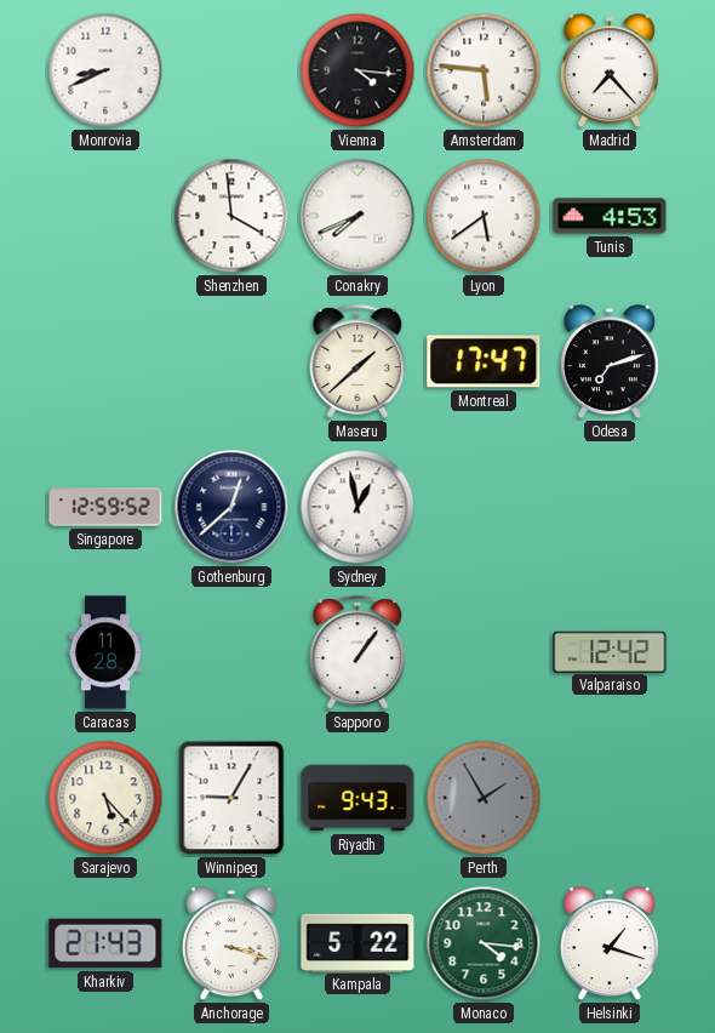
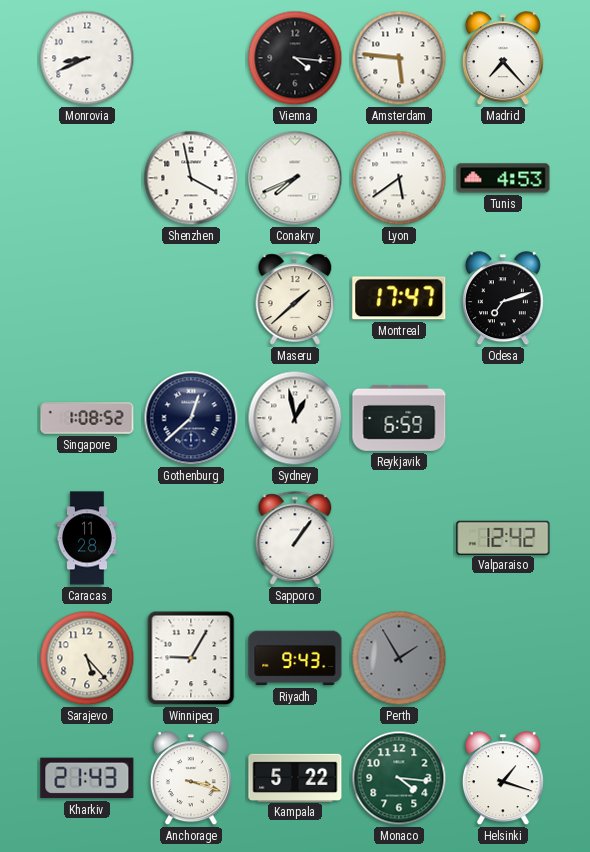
Shenzhen: 3:59 -> 3:58
Singapore: 12:59 -> 1:08
Reykjavik: none -> 6:59
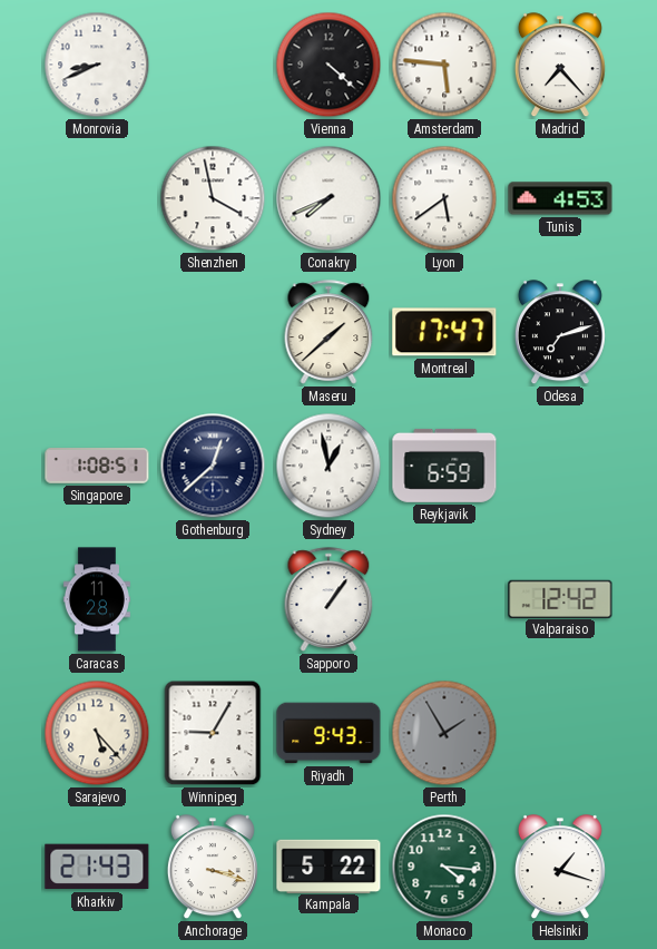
Vienna: 4:16 -> 4:22
Singapore: 1:08:52 -> 1:08:51
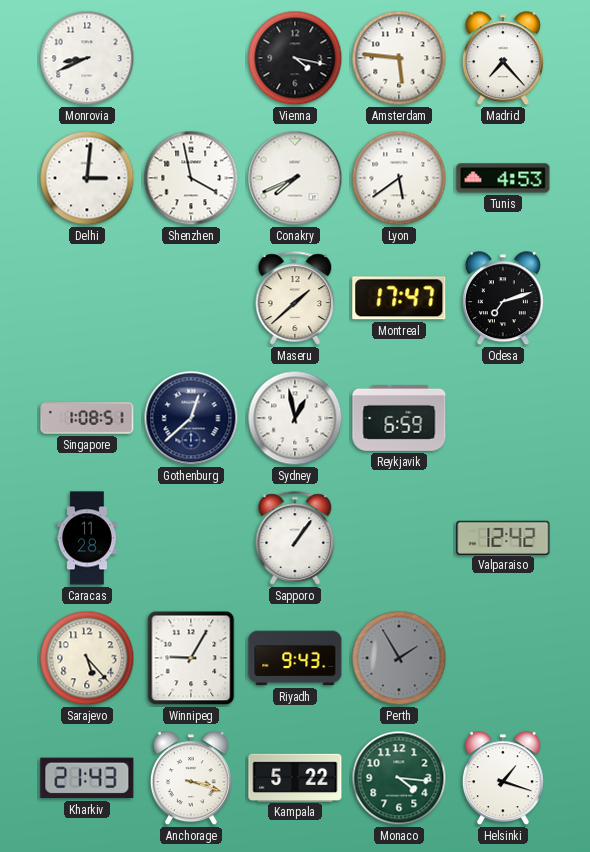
Vienna: 4:22 -> 4:17
Delhi: none -> 3:01
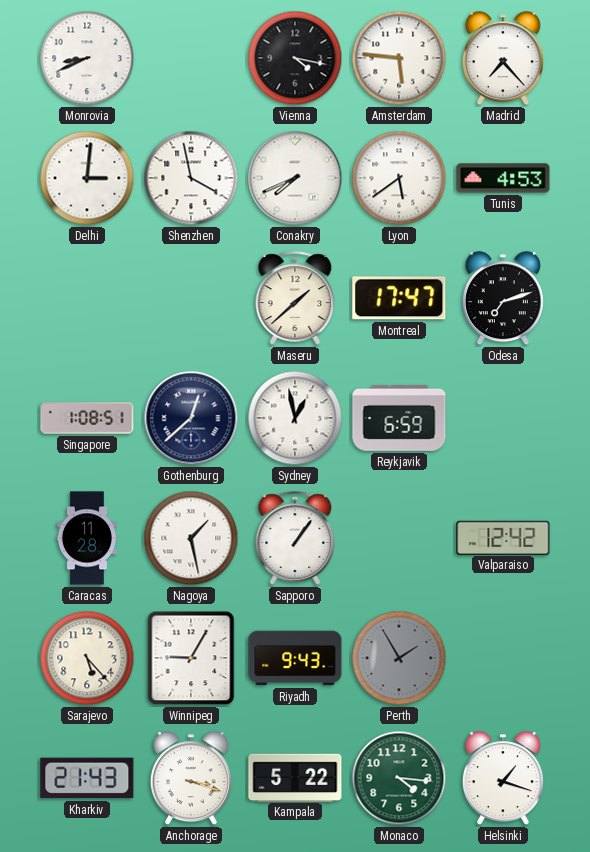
Nagoya: none -> 1:28
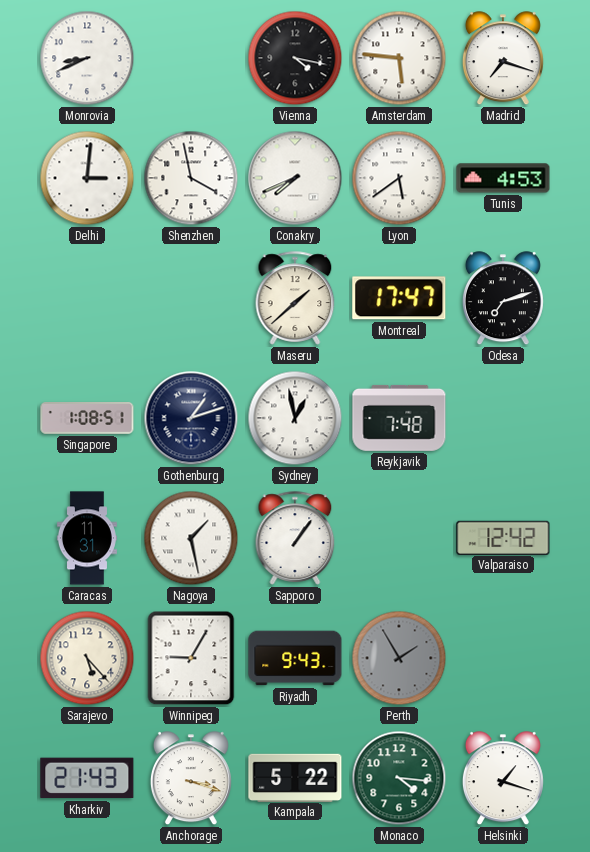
Madrid: 7:23 -> 7:18
Gothenburg: 12:38 -> 1:12
Reykjavik: 6:59 -> 7:48
Caracas: 11:28 -> 11:31
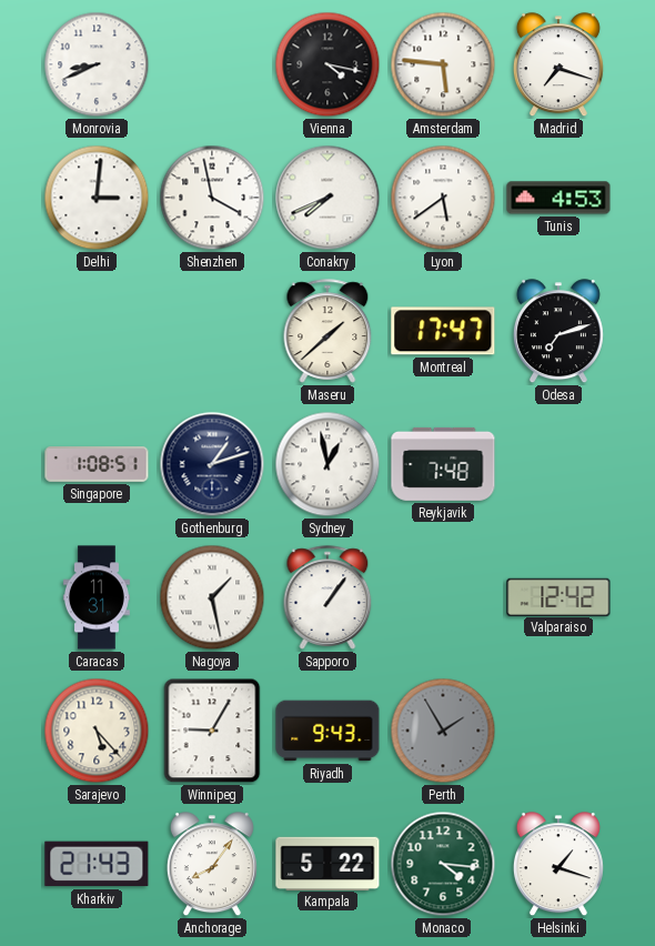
Anchorage: 3:18 -> 8:06
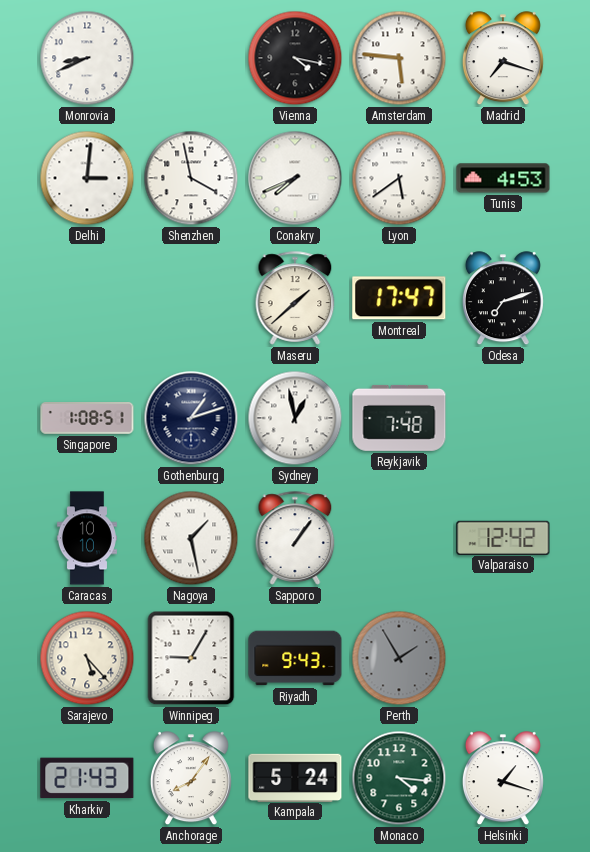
Caracas: 11:31 -> 10:10
Kampala: 5:22 -> 5:24
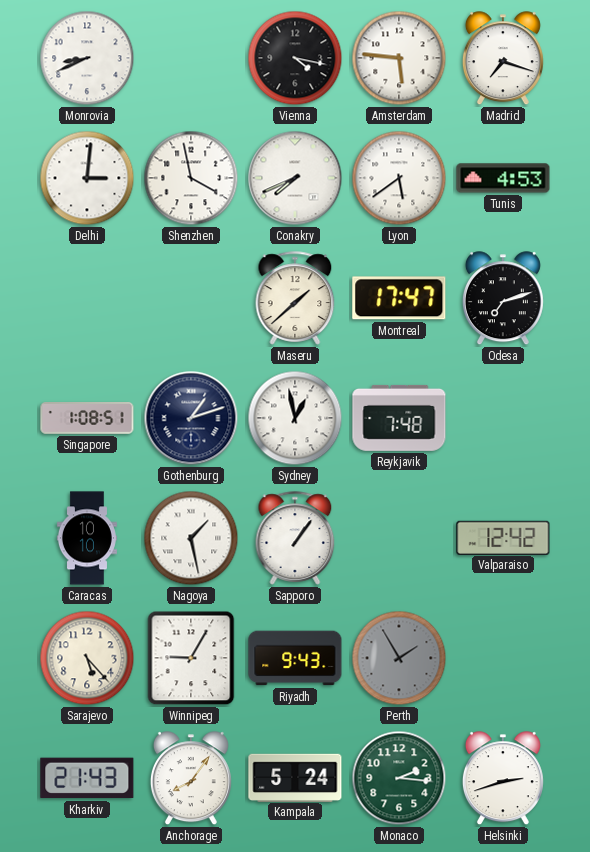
Monaco: 4:16 -> 2:16
Helsinki: 1:18 -> 2:42
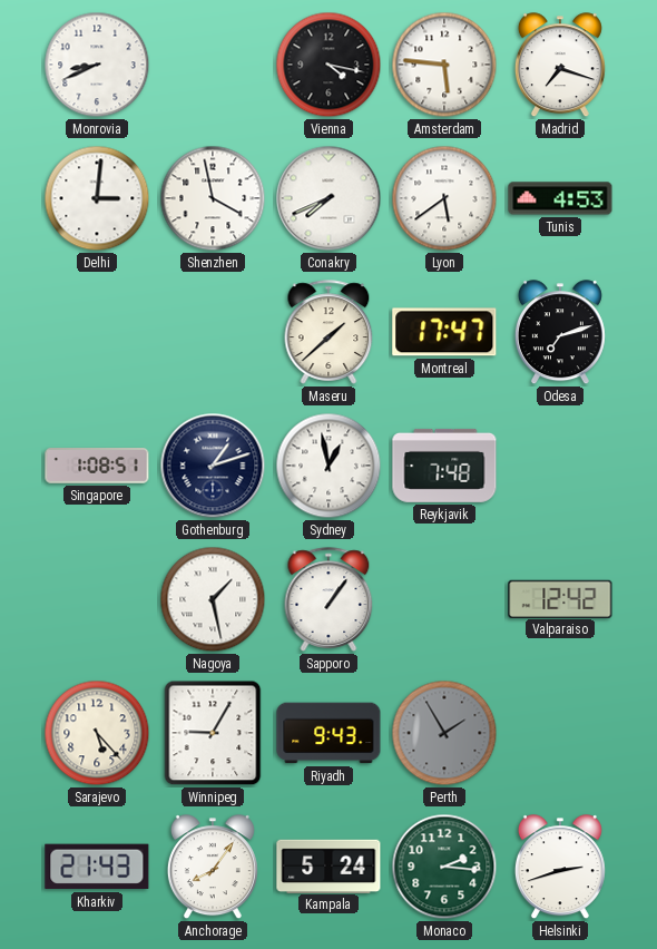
Caracas: 10:10 -> none
